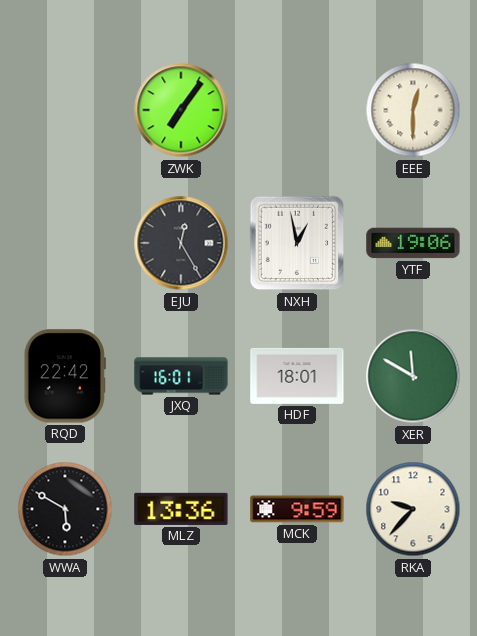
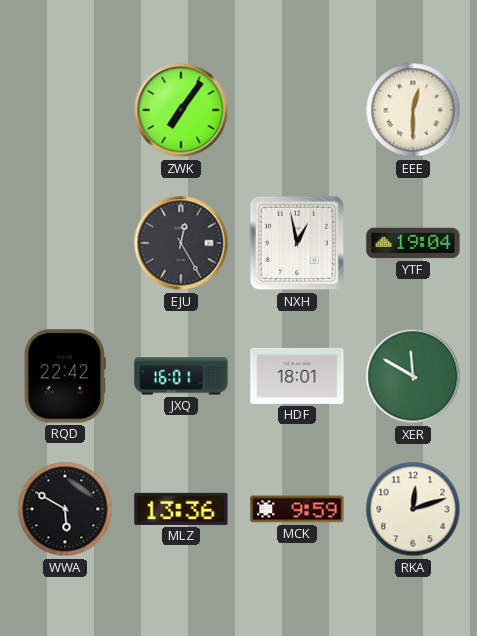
YTF: 19:06 -> 19:04
RKA: 9:37 -> 12:12
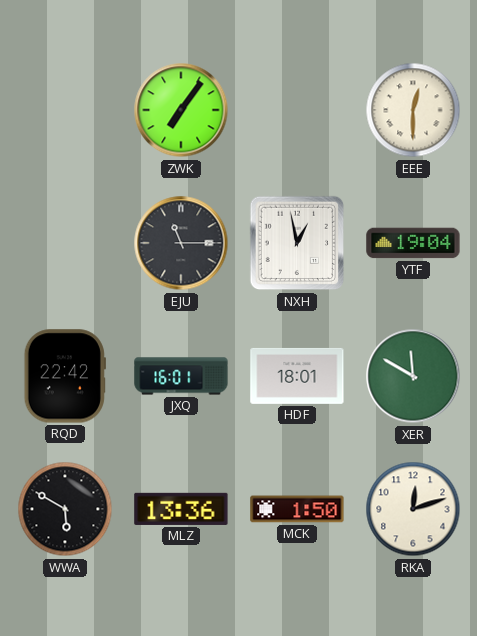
EJU: 12:25 -> 11:15
MCK: 9:59 -> 1:50
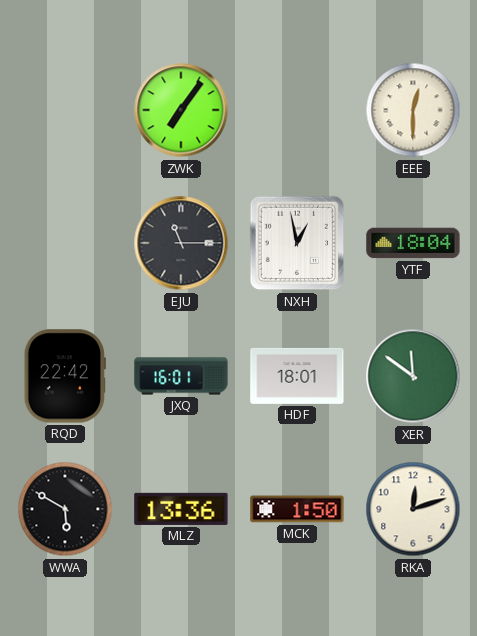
YTF: 19:04 -> 18:04
XER: 11:50 -> 11:51
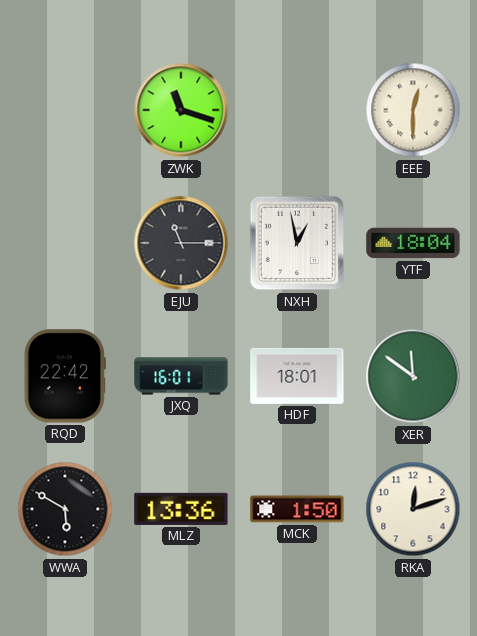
ZWK: 7:06 -> 11:18
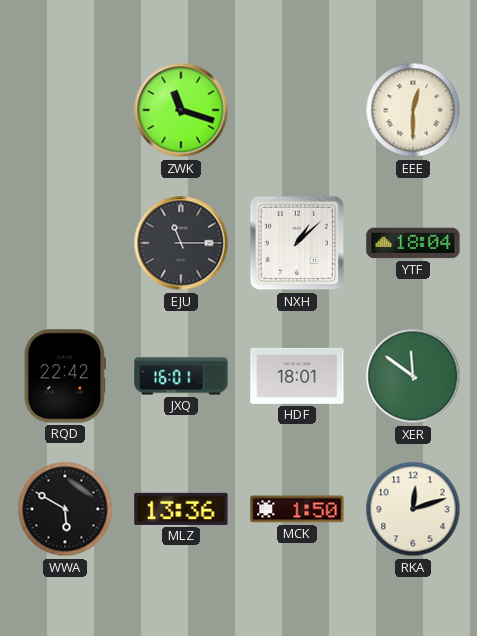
NXH: 12:58 -> 1:08
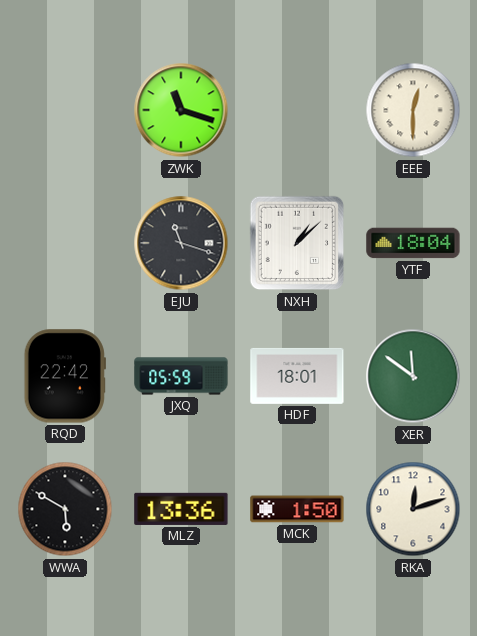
EJU: 11:15 -> 11:18
JXQ: 16:01 -> 05:59
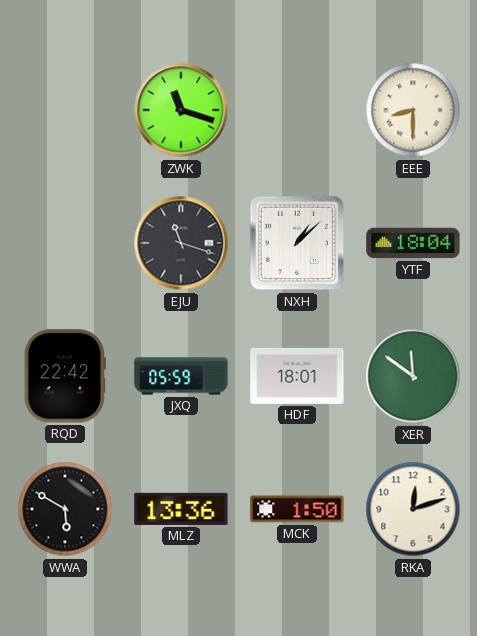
EEE: 12:30 -> 8:30
